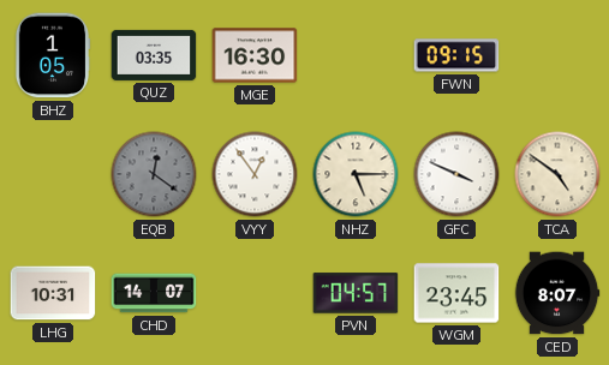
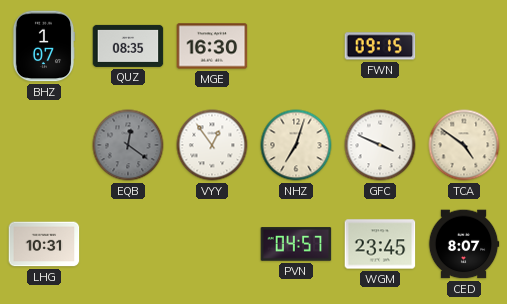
BHZ: 1:05 -> 1:07
QUZ: 03:35 -> 08:35
NHZ: 5:15 -> 7:03
CHD: 14:07 -> none
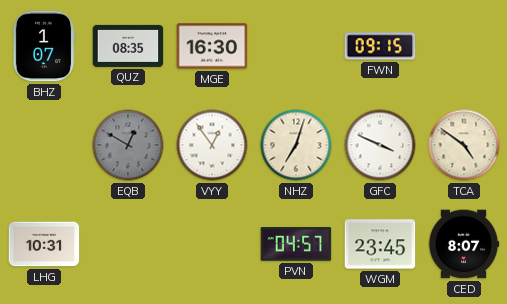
EQB: 12:21 -> 12:50
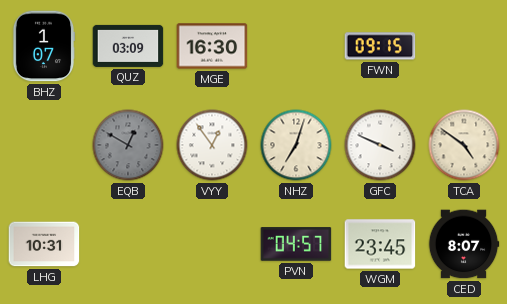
QUZ: 08:35 -> 03:09
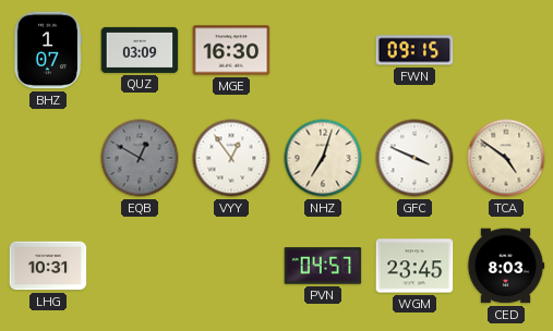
CED: 8:07 -> 8:03
